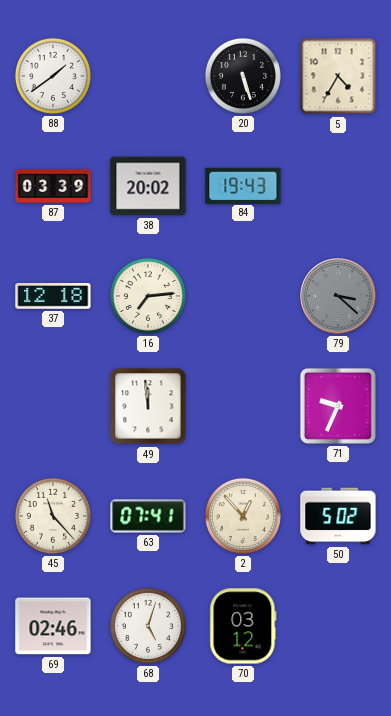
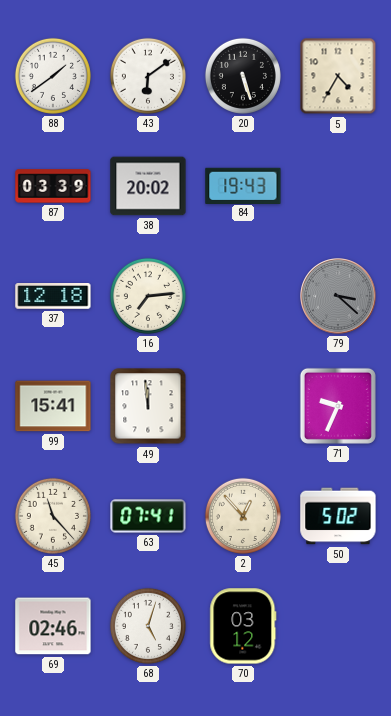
43: none -> 6:09
99: none -> 15:41
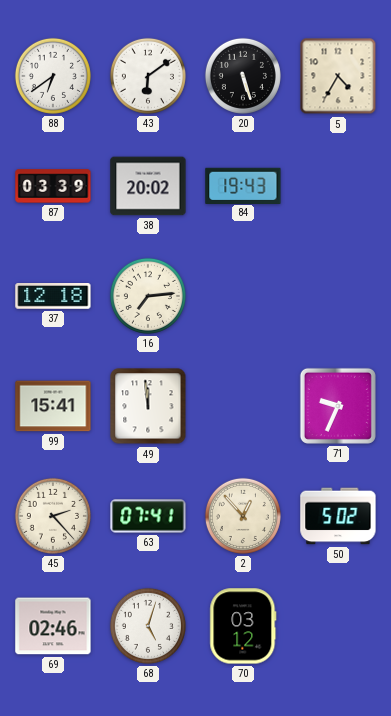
88: 1:39 -> 6:39
79: 3:22 -> none
45: 11:23 -> 2:23
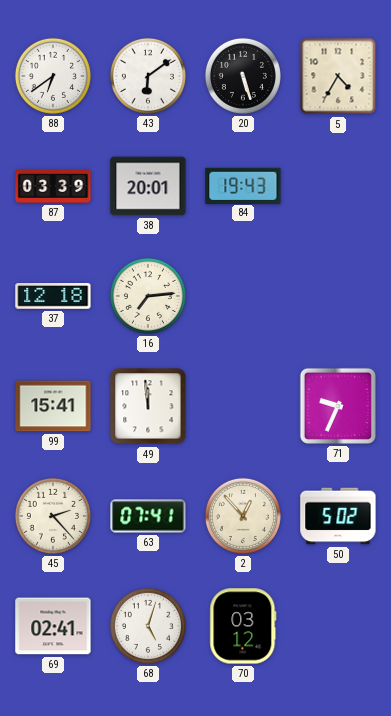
38: 20:02 -> 20:01
69: 02:46 -> 02:41
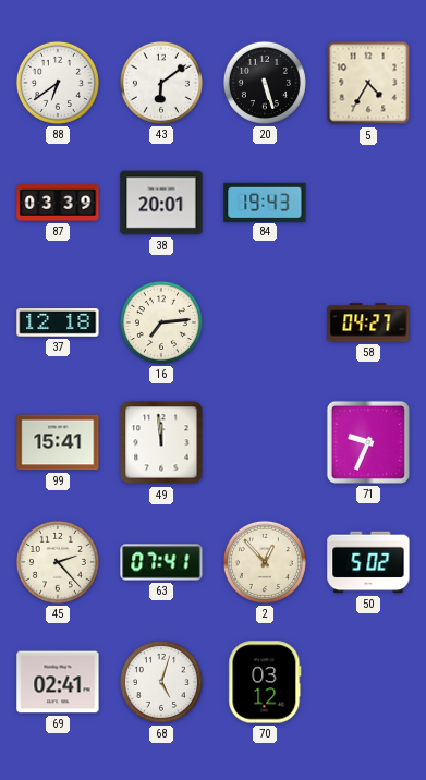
58: none -> 04:27
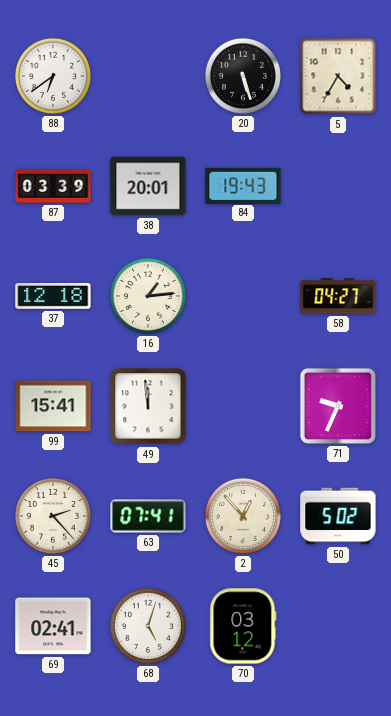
43: 6:09 -> none
16: 7:14 -> 1:14
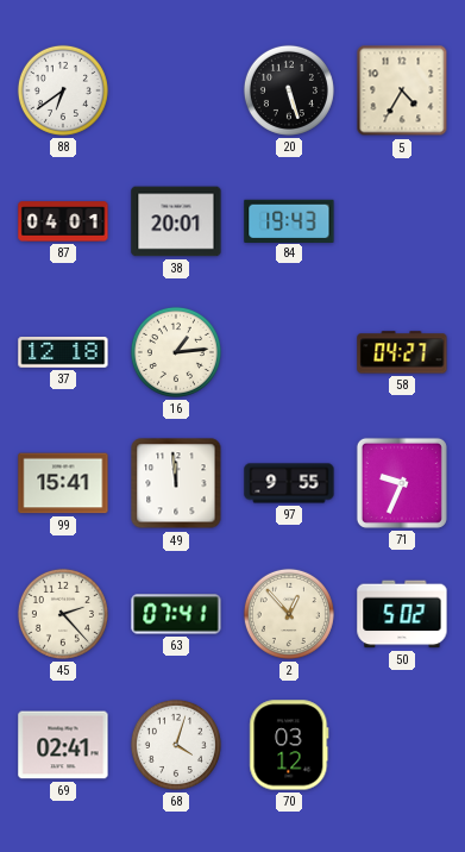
87: 03:39 -> 04:01
97: none -> 9:55
68: 5:03 -> 4:03
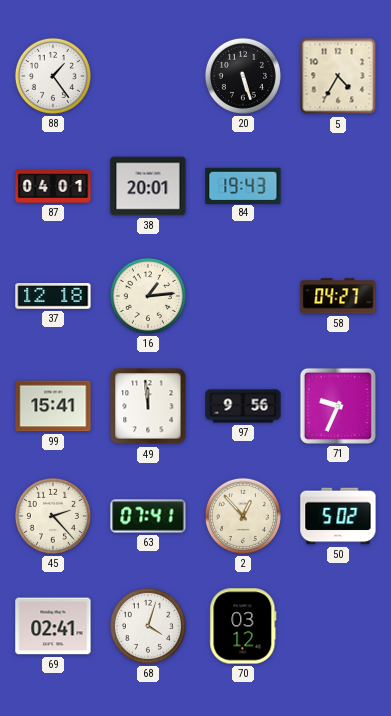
88: 6:39 -> 1:24
97: 9:55 -> 9:56
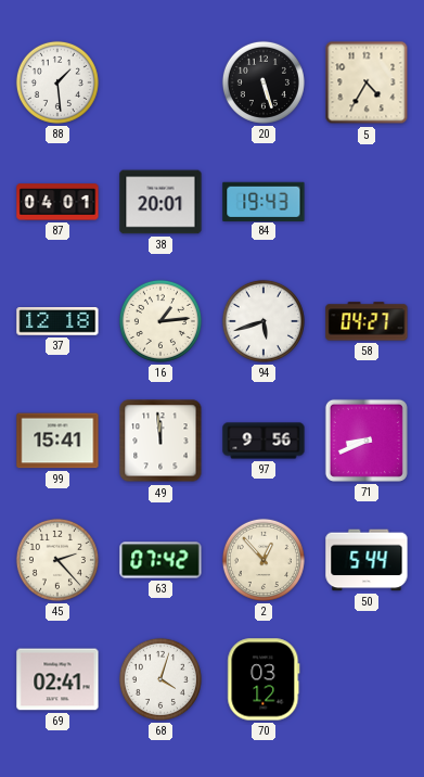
88: 1:24 -> 1:29
94: none -> 5:42
71: 9:34 -> 8:41
63: 07:41 -> 07:42
50: 5:02 -> 5:44
